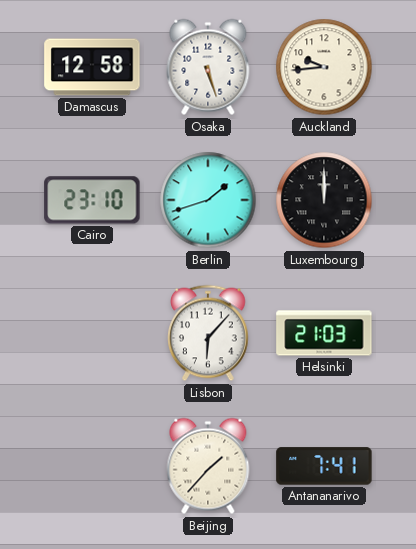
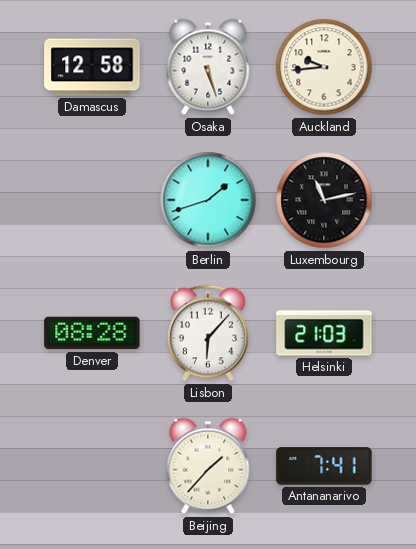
Cairo: 23:10 -> none
Luxembourg: 12:00 -> 11:13
Denver: none -> 08:28
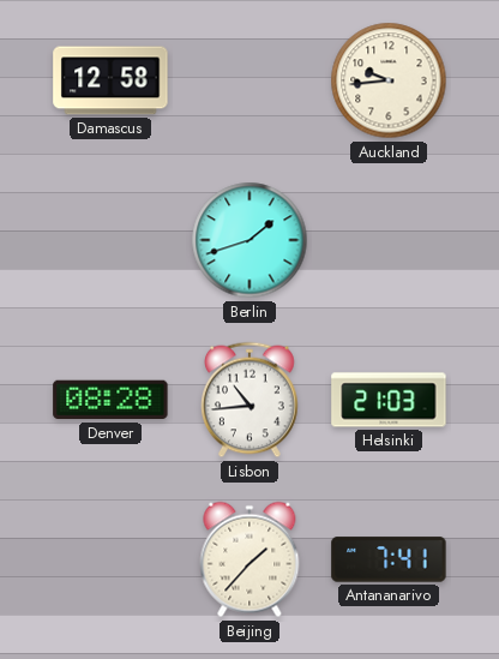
Osaka: 5:27 -> none
Luxembourg: 11:13 -> none
Lisbon: 6:07 -> 10:44
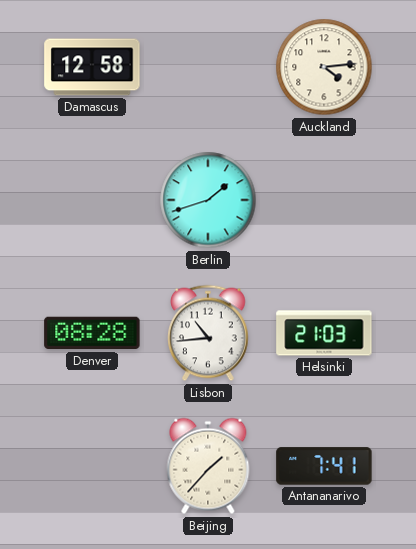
Auckland: 9:44 -> 4:14
